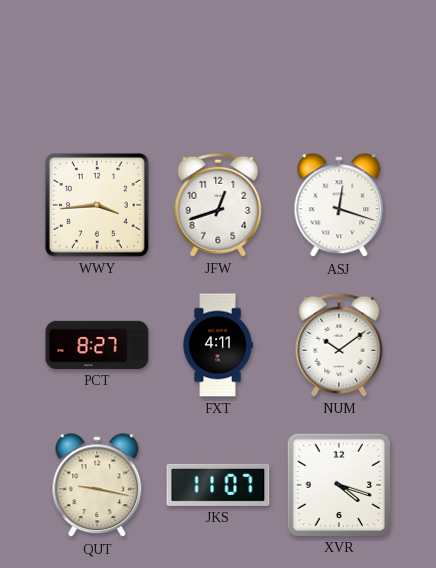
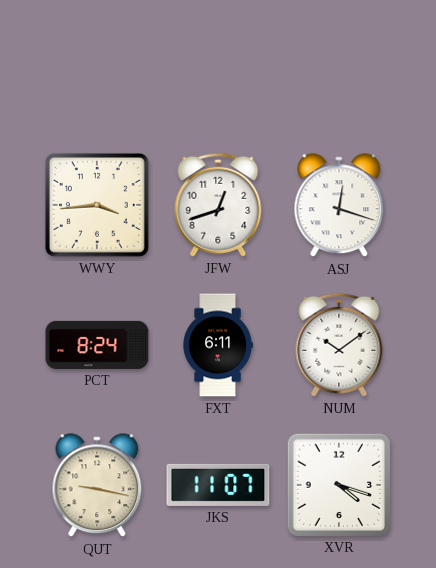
PCT: 8:27 -> 8:24
FXT: 4:11 -> 6:11
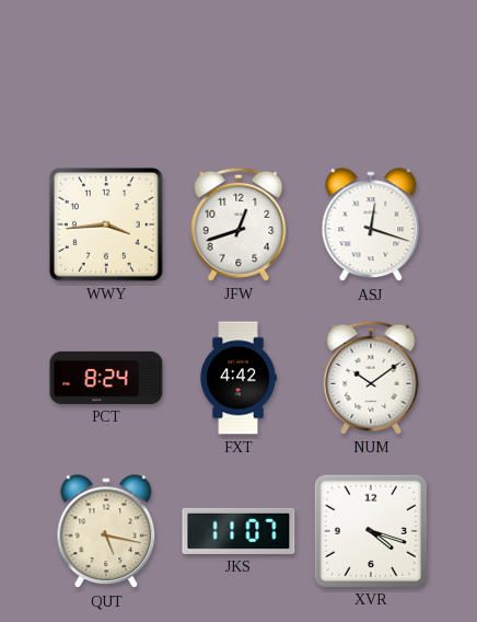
FXT: 6:11 -> 4:42
QUT: 9:17 -> 5:17
